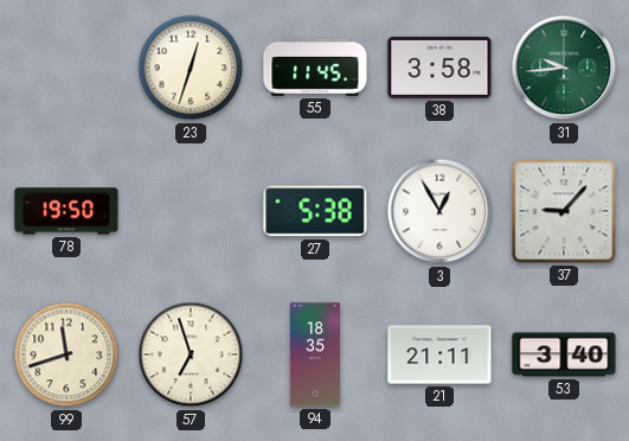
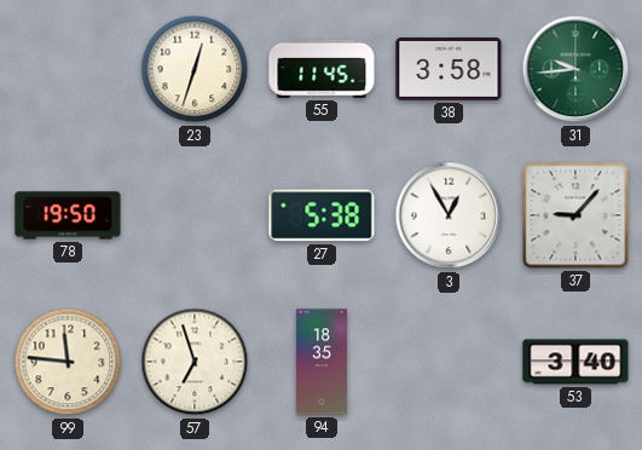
99: 11:42 -> 11:46
21: 21:11 -> none
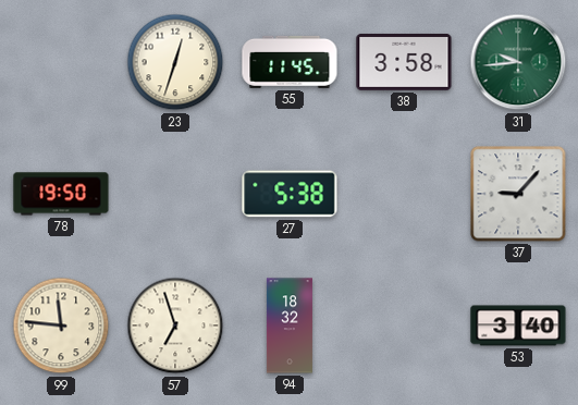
3: 12:55 -> none
94: 18:35 -> 18:32
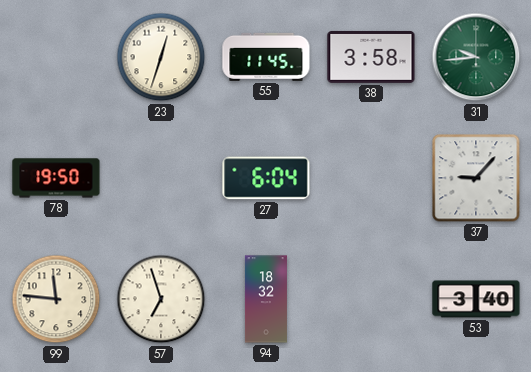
27: 5:38 -> 6:04
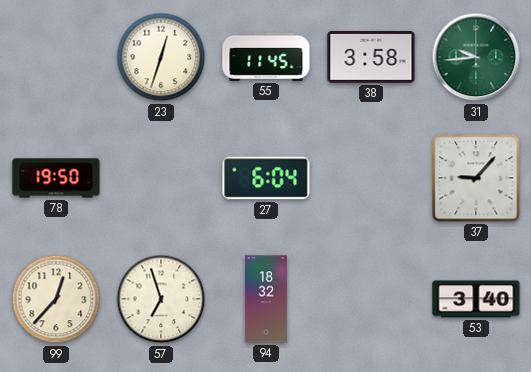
99: 11:46 -> 12:37
